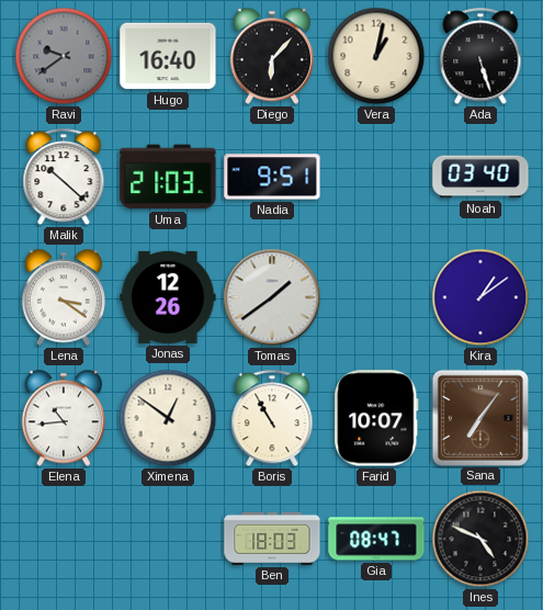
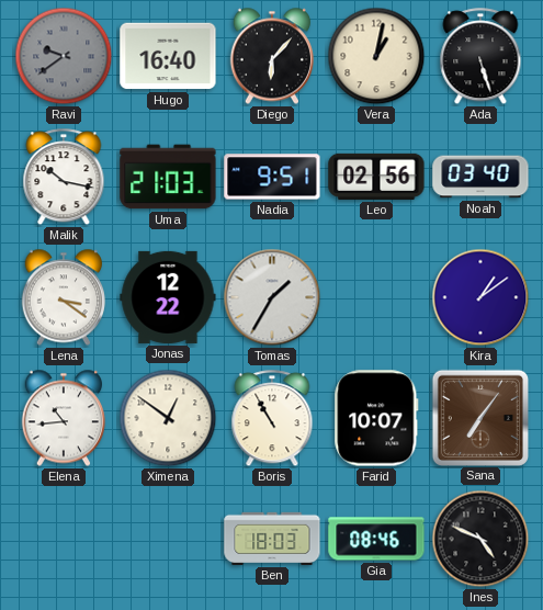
Malik: 10:22 -> 10:17
Leo: none -> 02:56
Jonas: 12:26 -> 12:22
Tomas: 1:39 -> 1:35
Gia: 08:47 -> 08:46
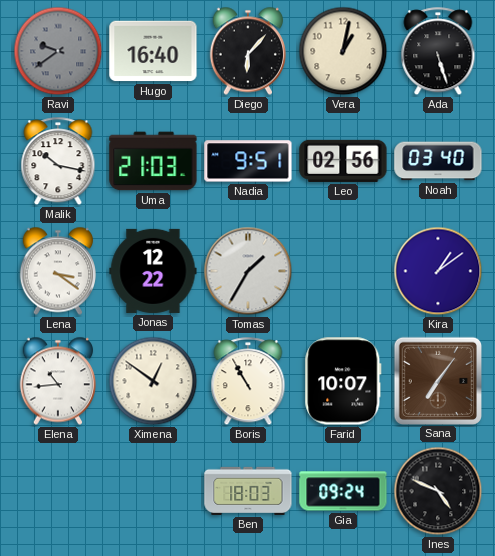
Gia: 08:46 -> 09:24
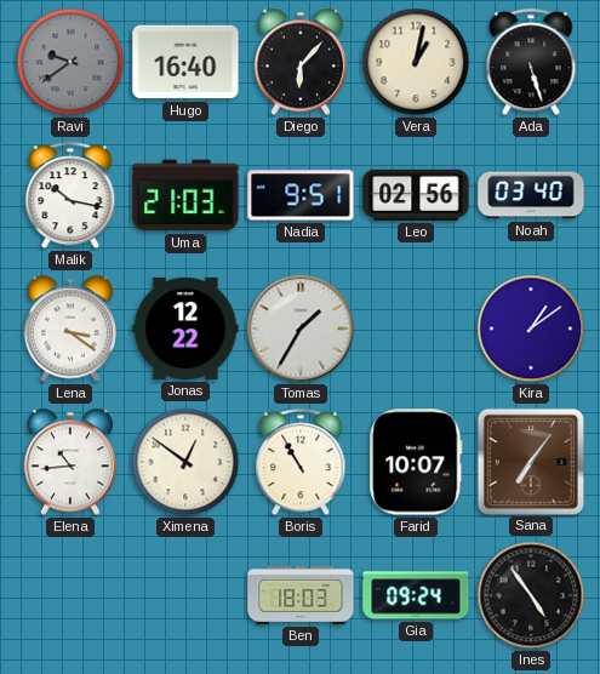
Ines: 4:49 -> 4:54
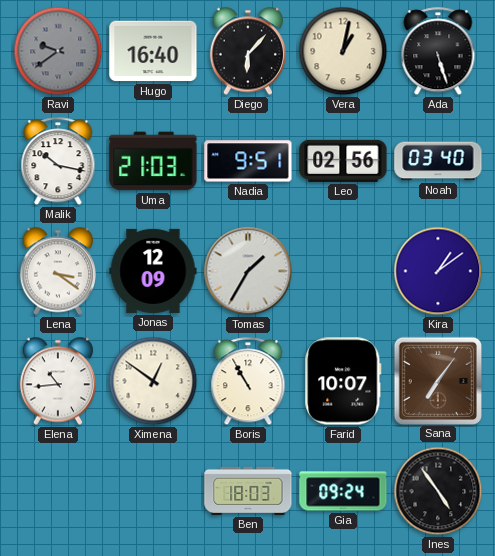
Jonas: 12:22 -> 12:09
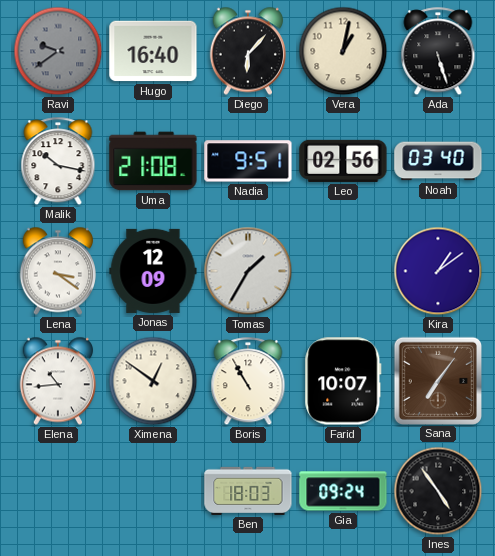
Uma: 21:03 -> 21:08
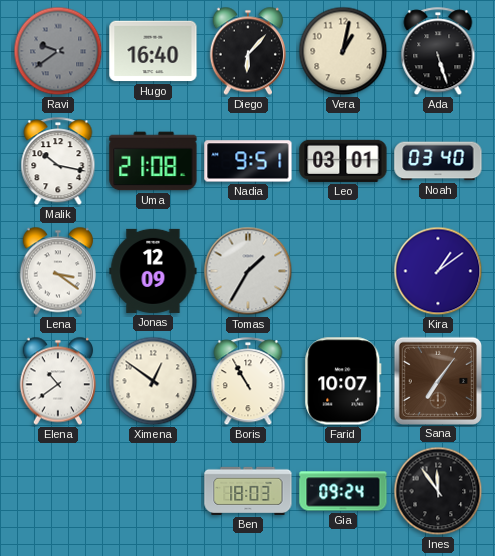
Leo: 02:56 -> 03:01
Elena: 10:44 -> 10:39
Ines: 4:54 -> 11:54
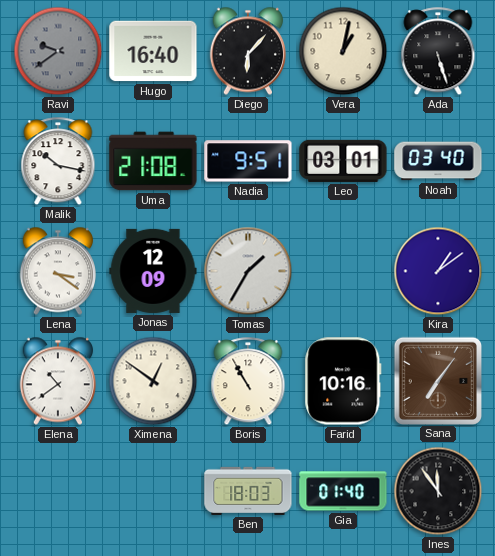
Farid: 10:07 -> 10:16
Gia: 09:24 -> 01:40
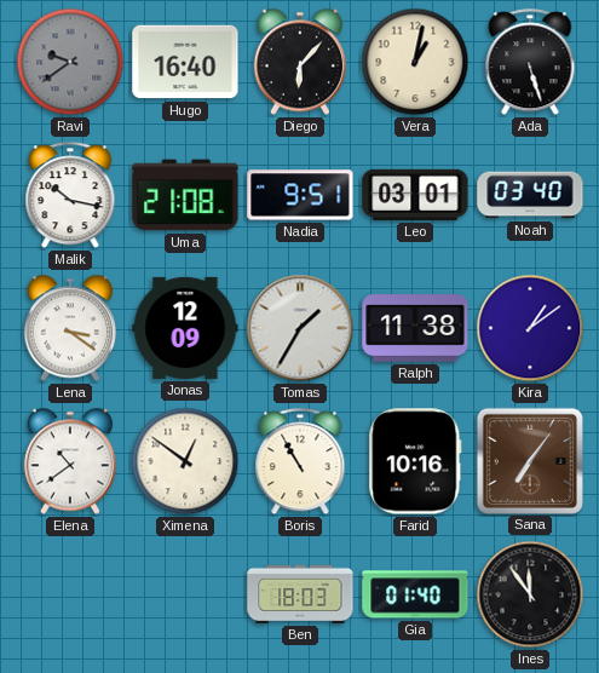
Ralph: none -> 11:38
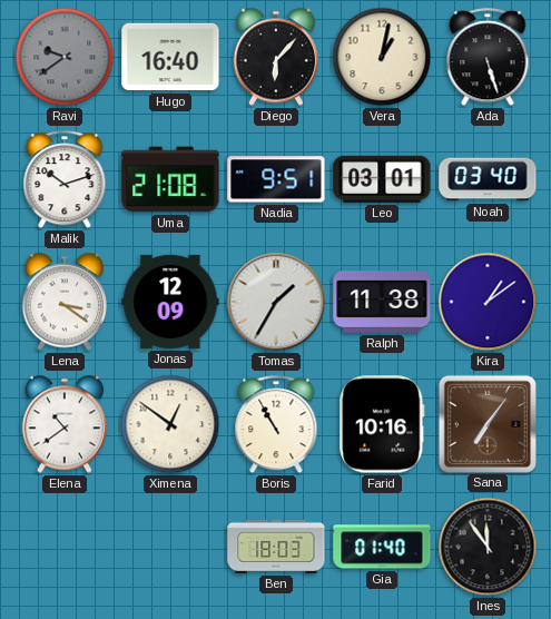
Malik: 10:17 -> 10:12
